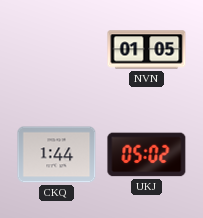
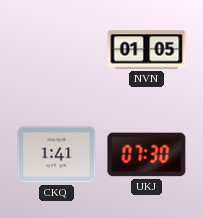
CKQ: 1:44 -> 1:41
UKJ: 05:02 -> 07:30
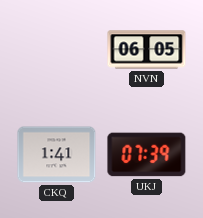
NVN: 01:05 -> 06:05
UKJ: 07:30 -> 07:39
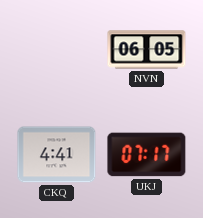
CKQ: 1:41 -> 4:41
UKJ: 07:39 -> 07:17
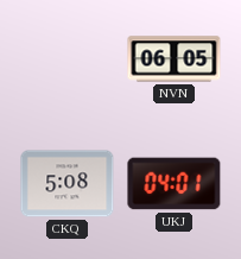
CKQ: 4:41 -> 5:08
UKJ: 07:17 -> 04:01
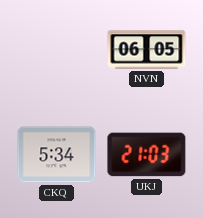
CKQ: 5:08 -> 5:34
UKJ: 04:01 -> 21:03
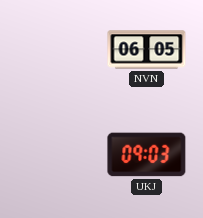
CKQ: 5:34 -> none
UKJ: 21:03 -> 09:03
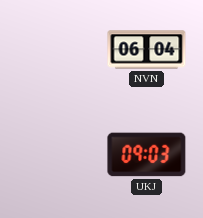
NVN: 06:05 -> 06:04
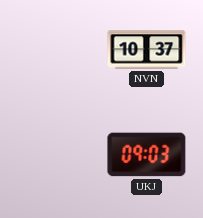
NVN: 06:04 -> 10:37
